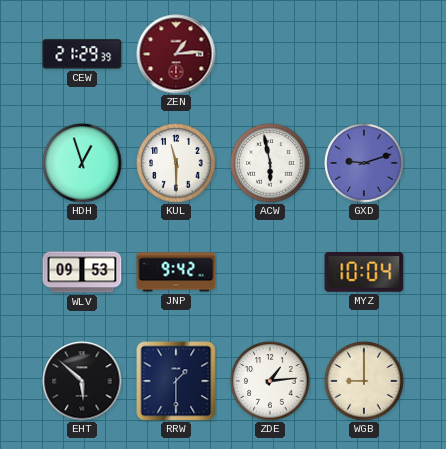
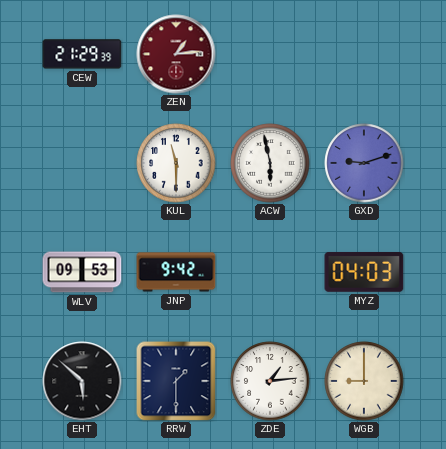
HDH: 12:57 -> none
MYZ: 10:04 -> 04:03
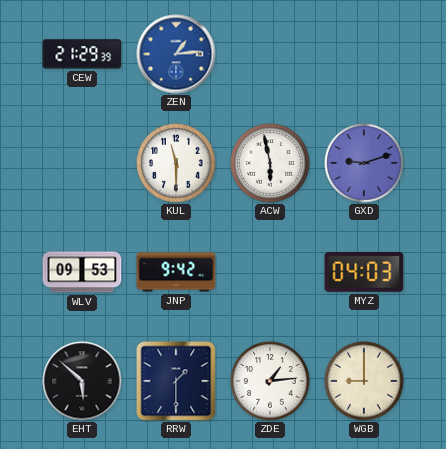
ZEN dial: burgundy -> blue
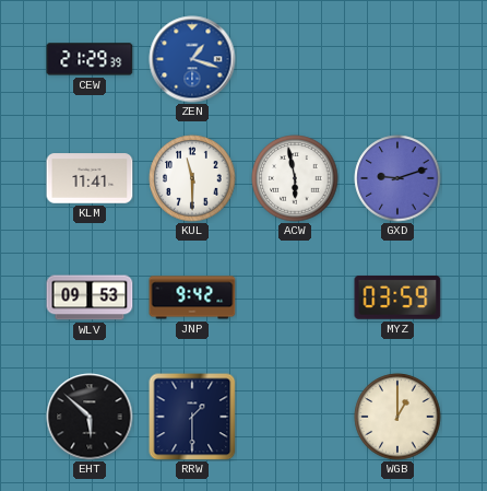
ZEN: 1:14 -> 1:18
KLM: none -> 11:41
MYZ: 04:03 -> 03:59
ZDE: 1:14 -> none
WGB: 9:00 -> 1:00
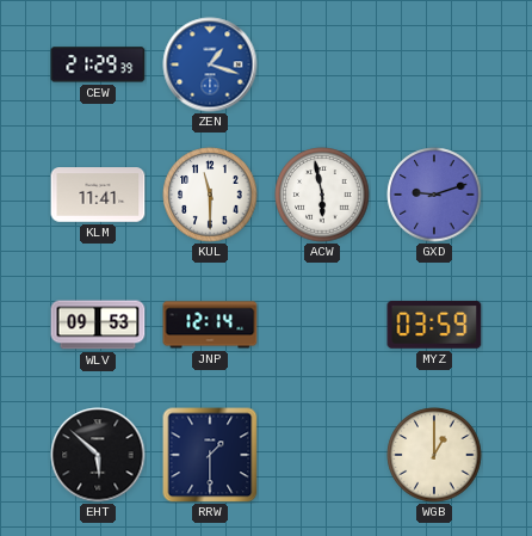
JNP: 9:42 -> 12:14
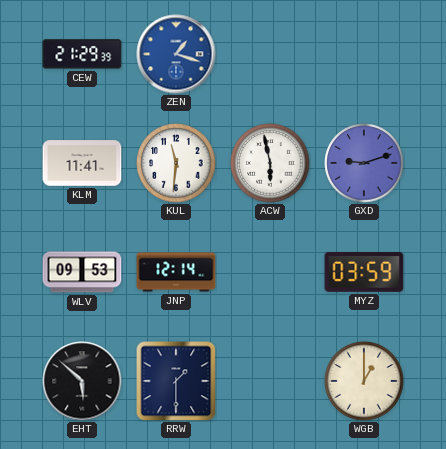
KUL: 11:30 -> 11:31
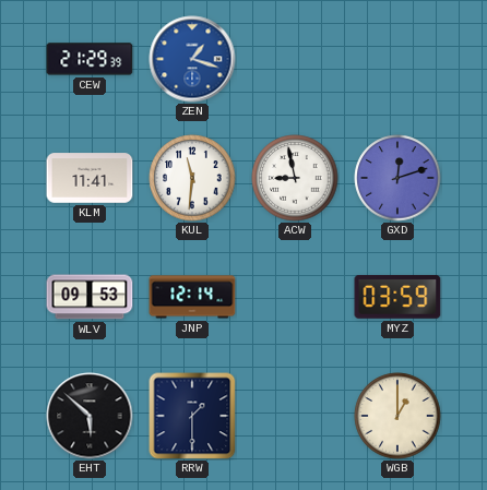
ACW: 5:58 -> 8:58
GXD: 9:12 -> 12:12
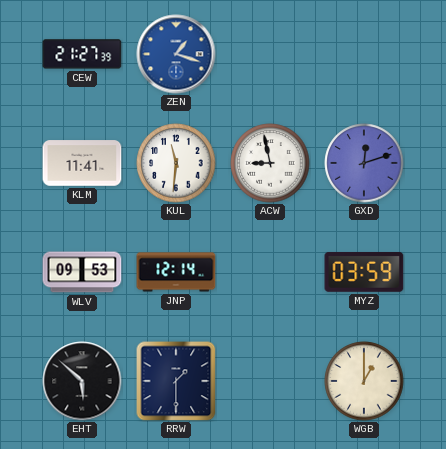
CEW: 21:29 -> 21:27
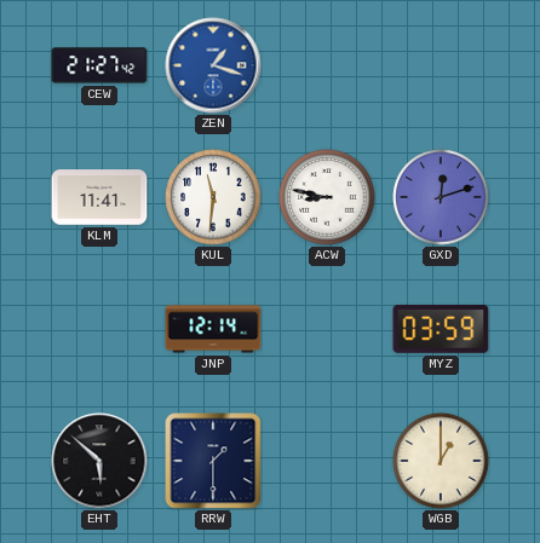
CEW: 21:27:39 -> 21:27:42
ACW: 8:58 -> 8:47
WLV: 09:53 -> none
